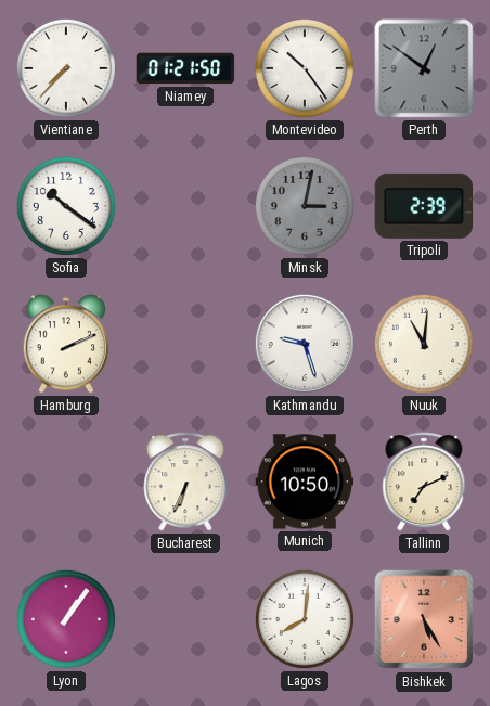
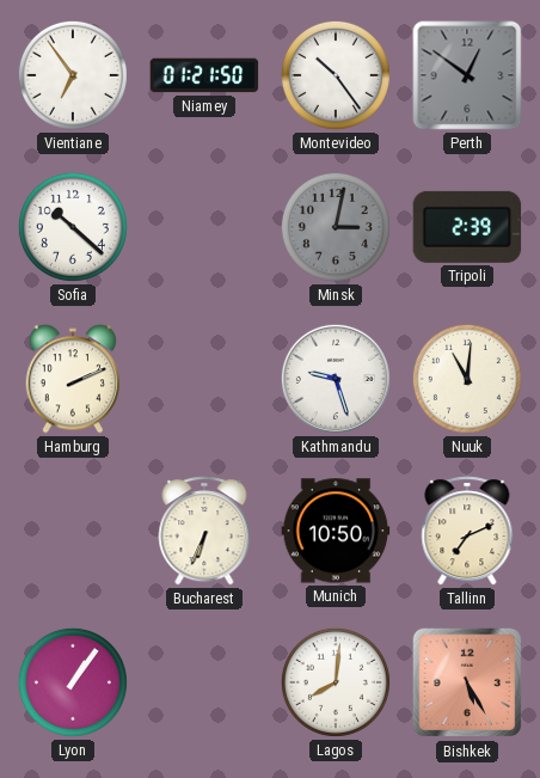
Vientiane: 7:37 -> 6:54
Sofia: 10:21 -> 10:22
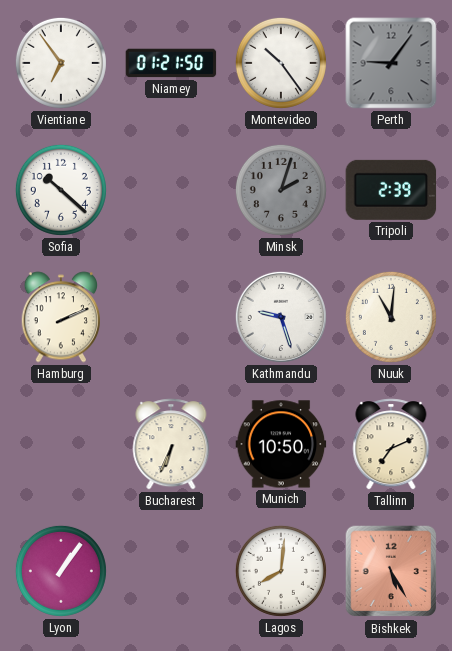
Perth: 12:51 -> 9:06
Minsk: 3:02 -> 2:03
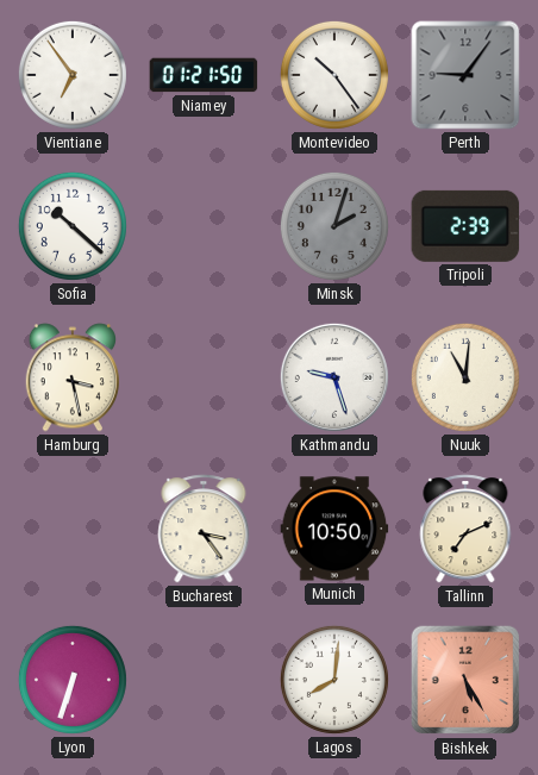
Hamburg: 2:11 -> 3:28
Bucharest: 6:34 -> 3:24
Lyon: 1:06 -> 6:33
